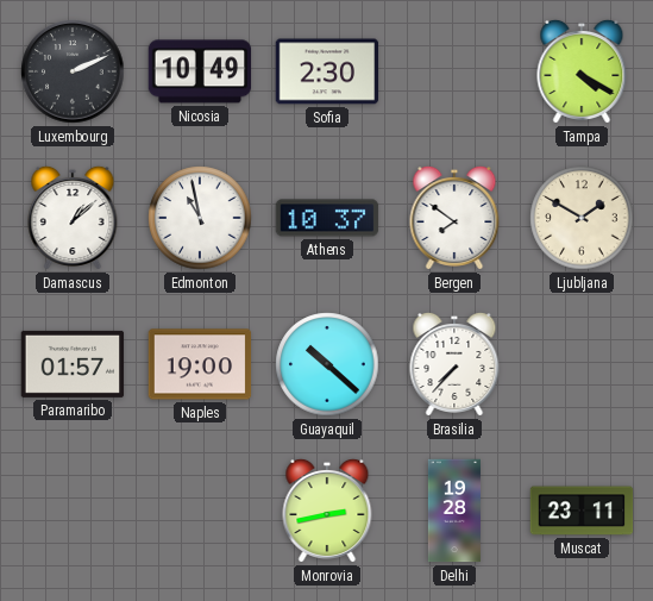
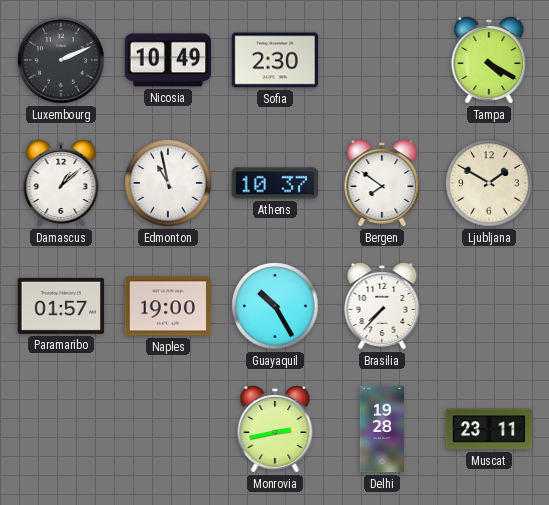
Guayaquil: 10:22 -> 10:25
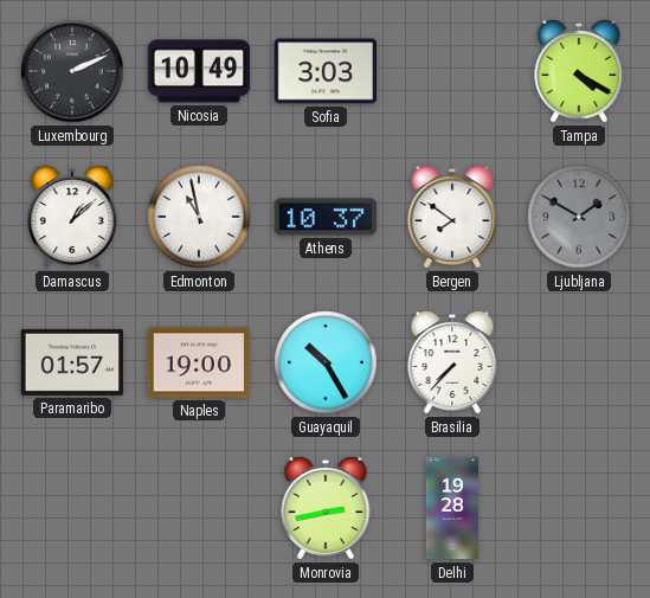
Sofia: 2:30 -> 3:03
Ljubljana dial: cream -> grey
Muscat: 23:11 -> none
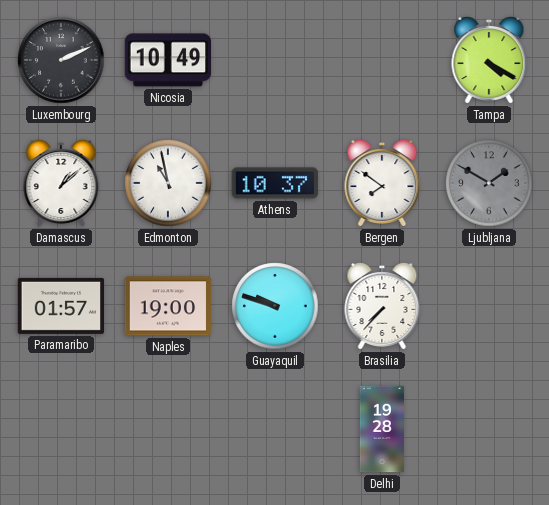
Sofia: 3:03 -> none
Guayaquil: 10:25 -> 9:48
Monrovia: 2:43 -> none
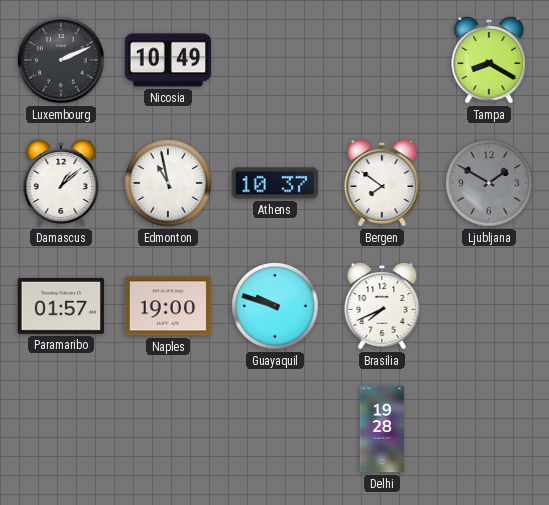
Tampa: 4:20 -> 8:20
Brasilia: 7:37 -> 7:41
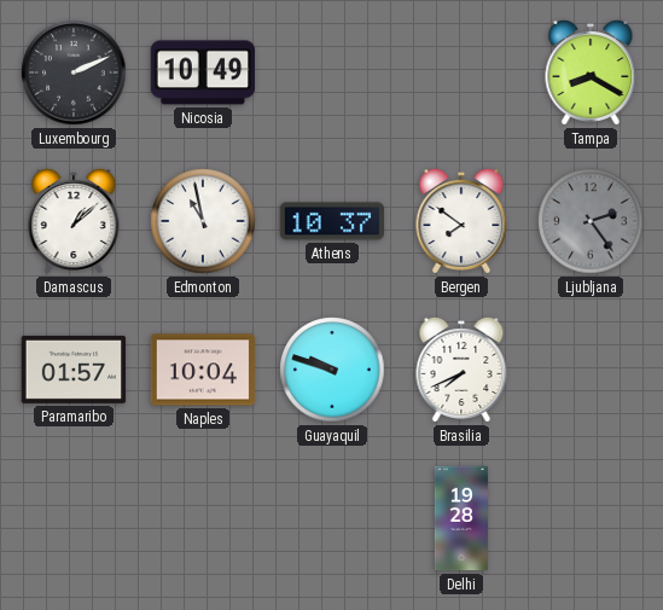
Ljubljana: 1:50 -> 2:24
Naples: 19:00 -> 10:04
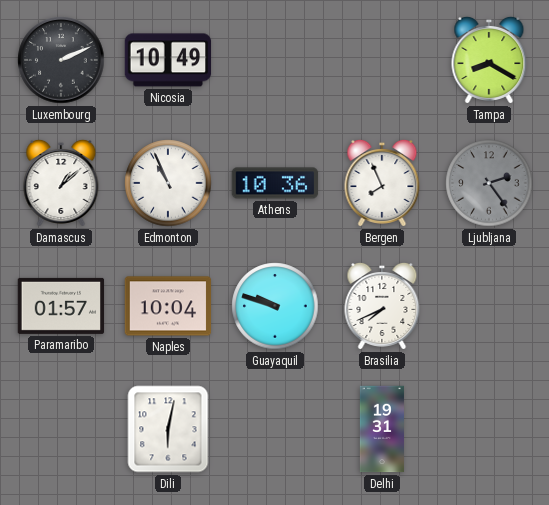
Edmonton: 10:58 -> 10:56
Athens: 10:37 -> 10:36
Bergen: 7:51 -> 7:56
Dili: none -> 6:02
Delhi: 19:28 -> 19:31
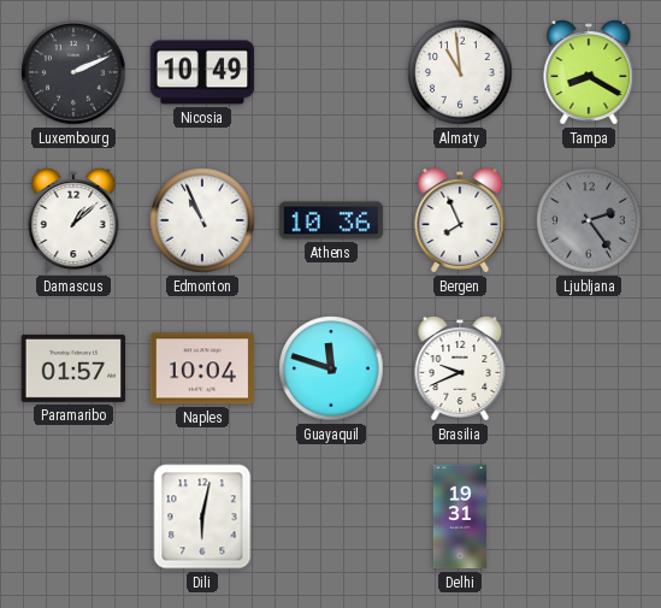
Almaty: none -> 10:59
Guayaquil: 9:48 -> 11:48
Brasilia: 7:41 -> 9:41
